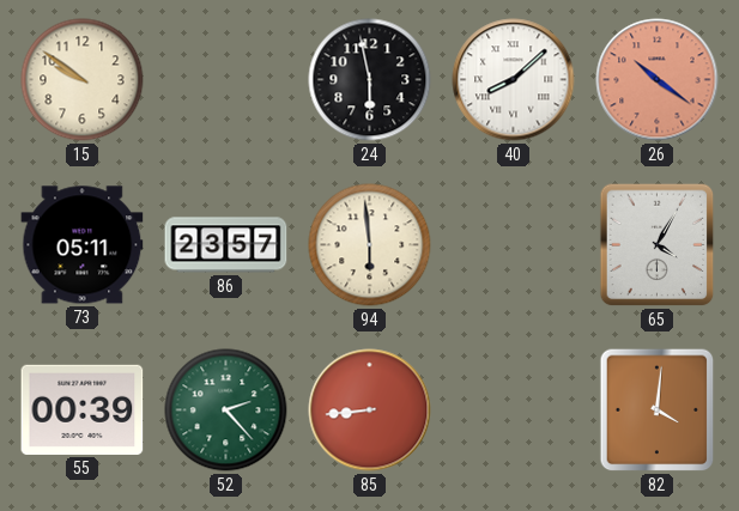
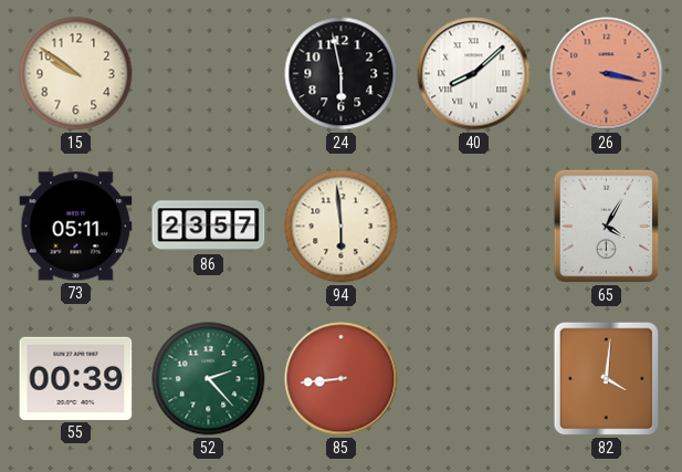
26: 10:21 -> 3:17
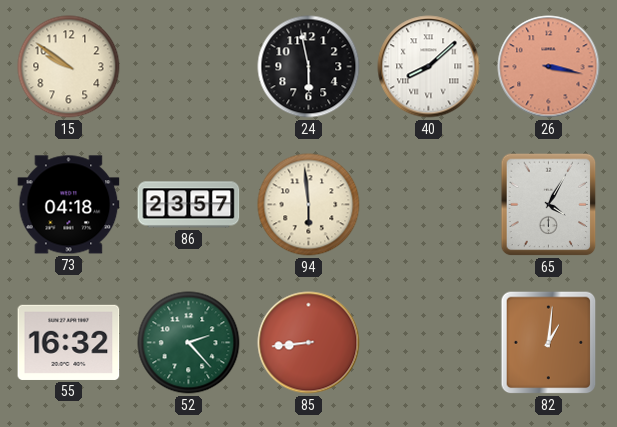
73: 05:11 -> 04:18
55: 00:39 -> 16:32
82: 4:01 -> 1:01
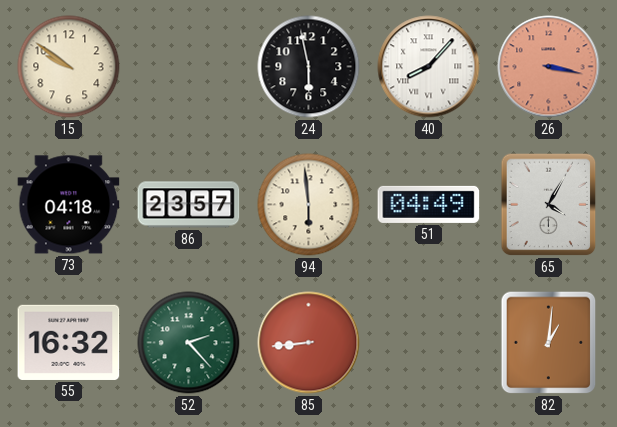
40: 8:08 -> 8:07
51: none -> 04:49
